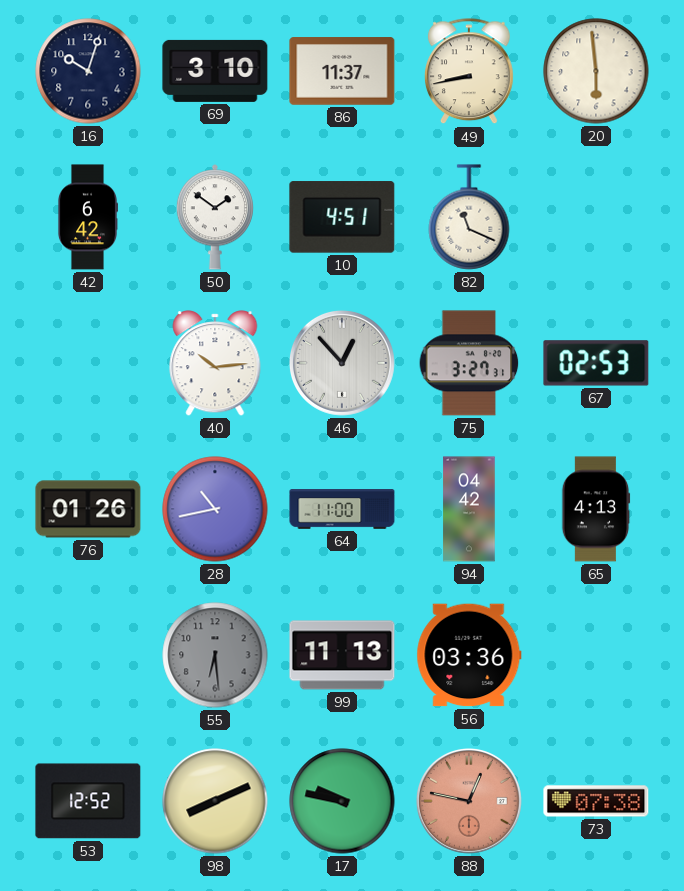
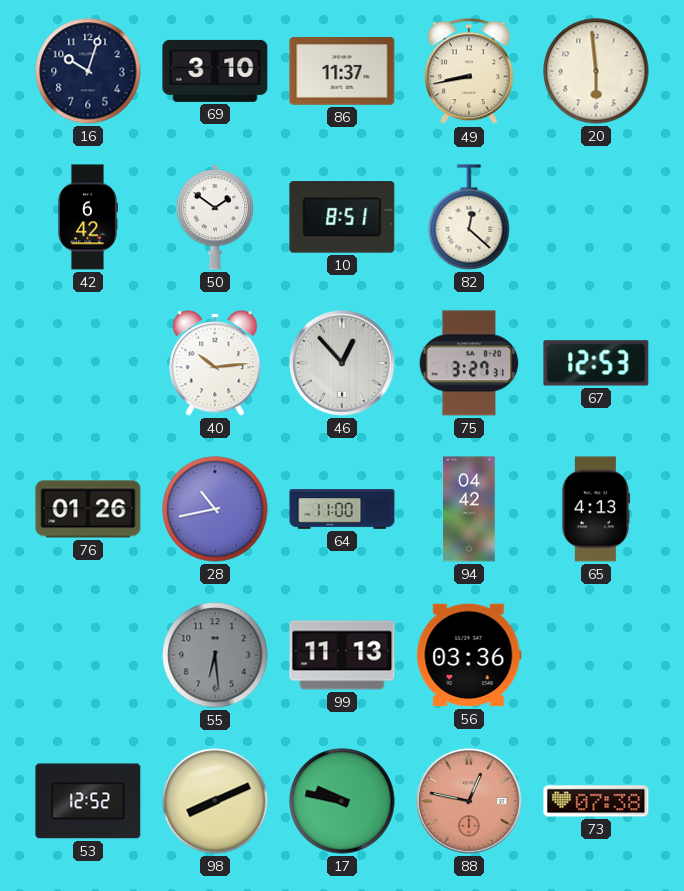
10: 4:51 -> 8:51
82: 11:19 -> 12:22
67: 02:53 -> 12:53
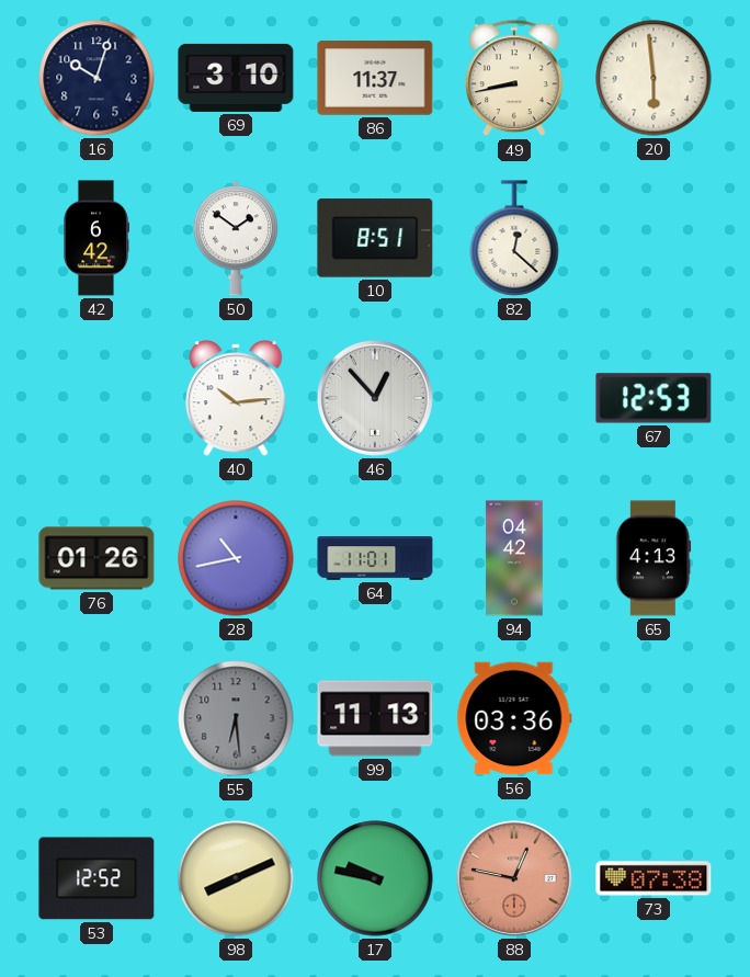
75: 3:27 -> none
64: 11:00 -> 11:01
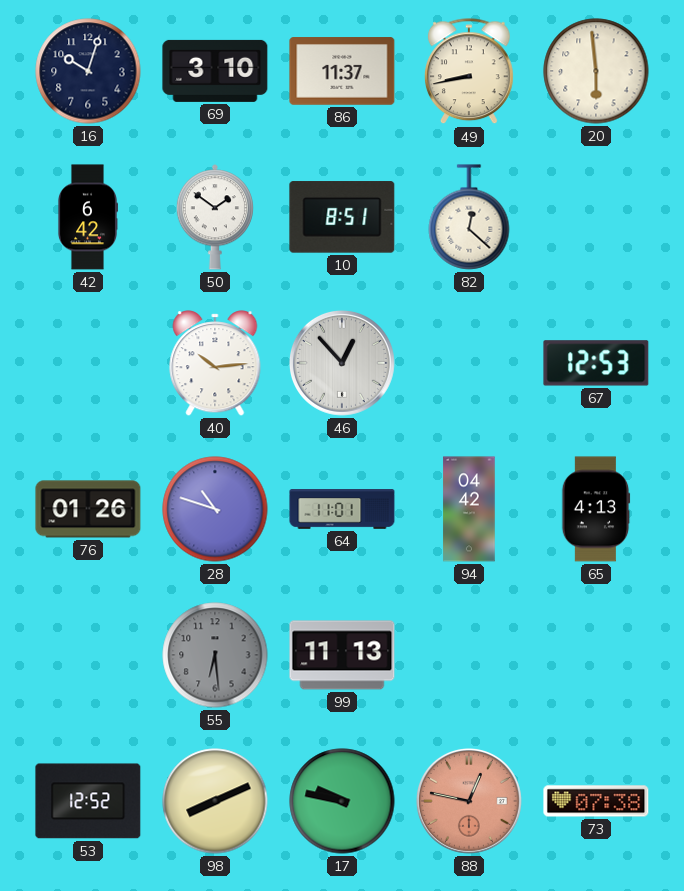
28: 10:43 -> 10:48
56: 03:36 -> none
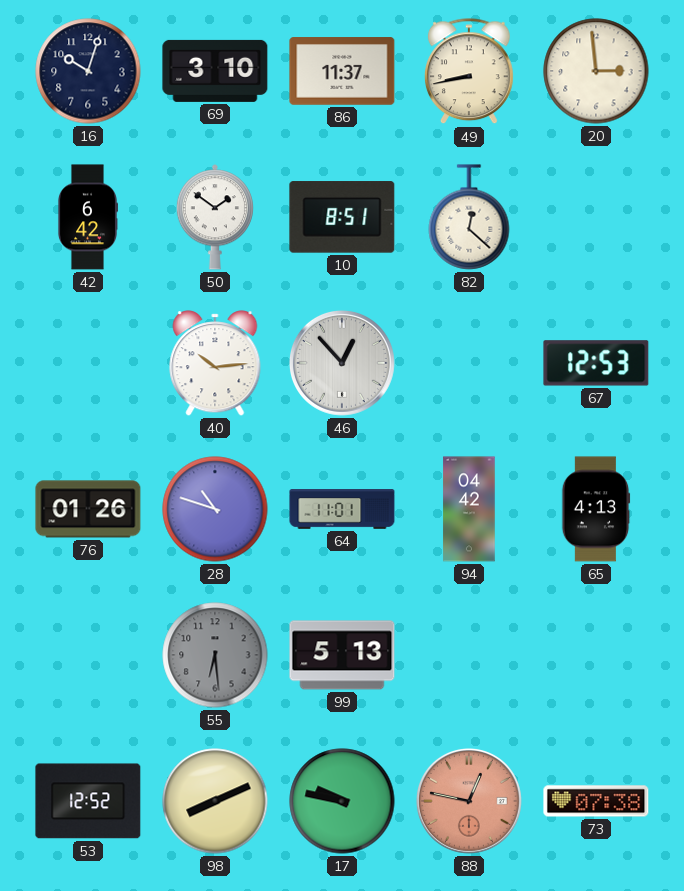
20: 5:59 -> 2:59
99: 11:13 -> 5:13
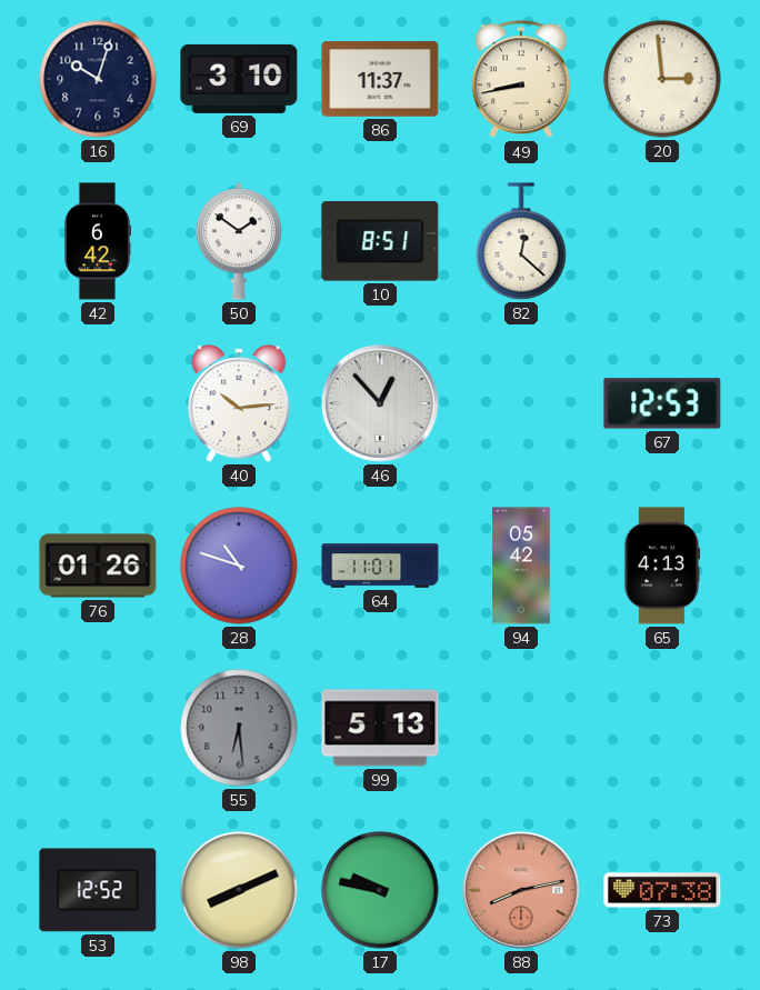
94: 04:42 -> 05:42
88: 12:47 -> 8:13
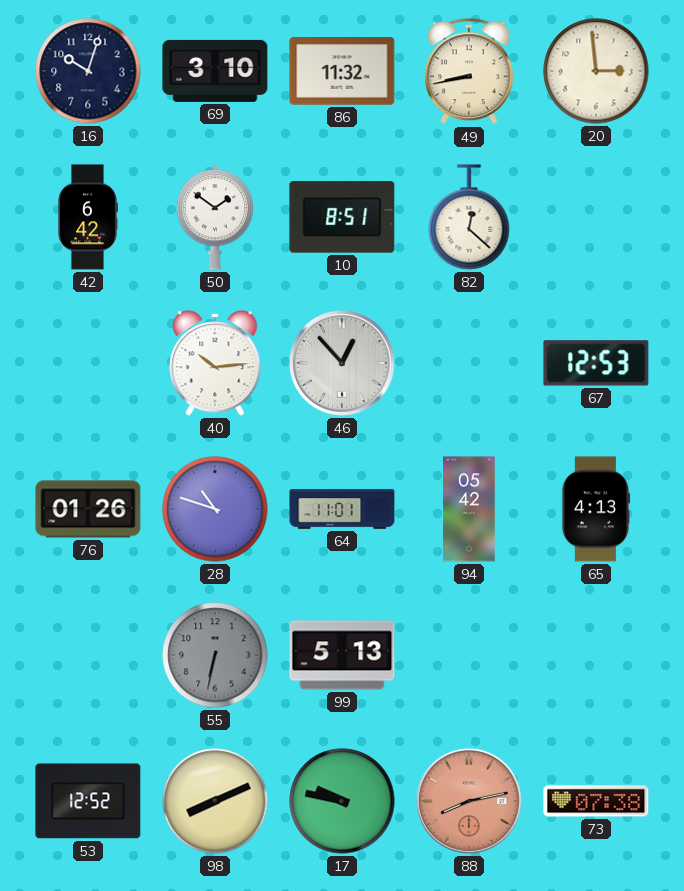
86: 11:37 -> 11:32
55: 6:29 -> 6:32
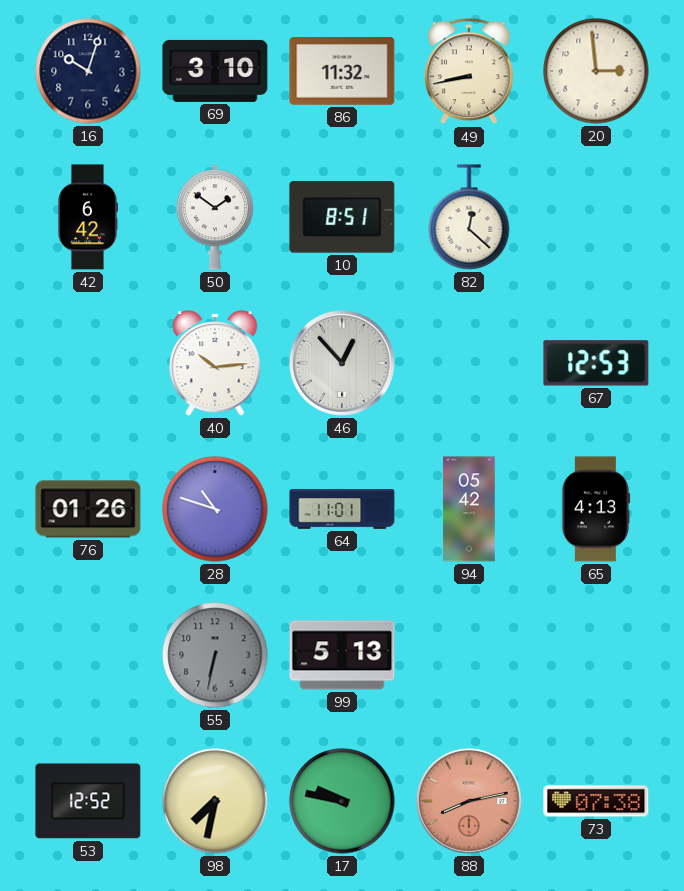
98: 8:11 -> 7:32
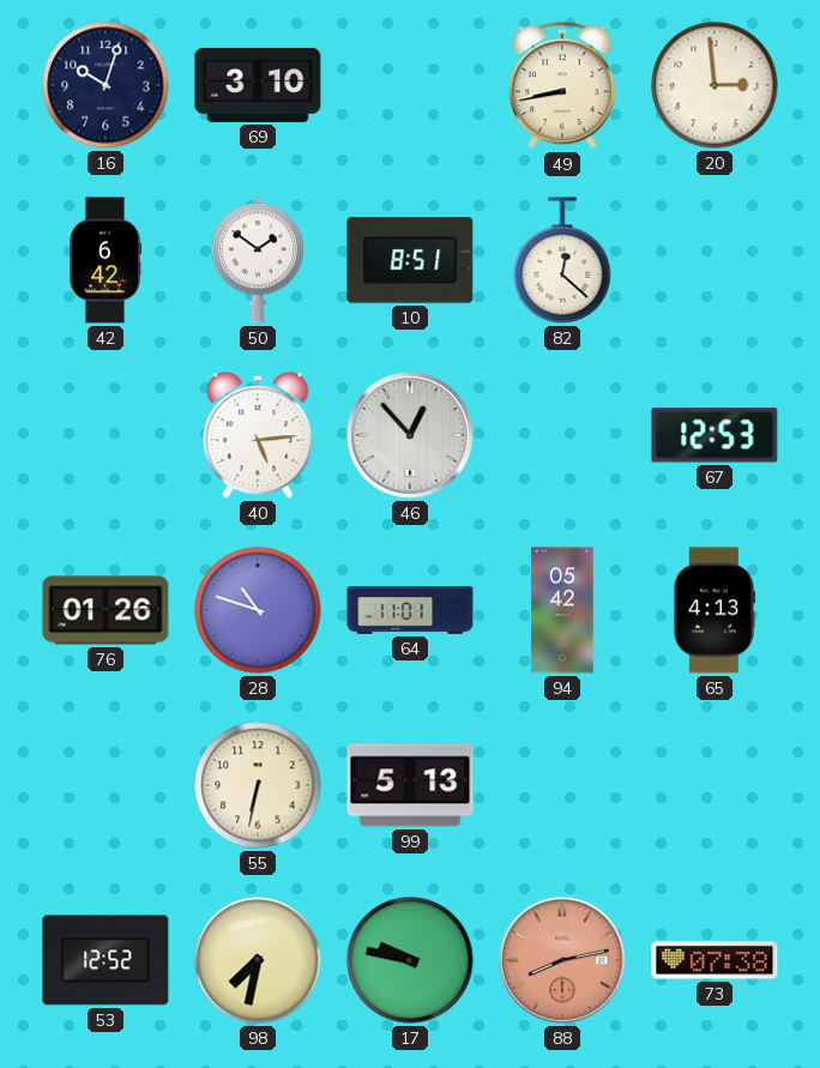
86: 11:32 -> none
40: 10:14 -> 5:14
55 dial: grey -> cream
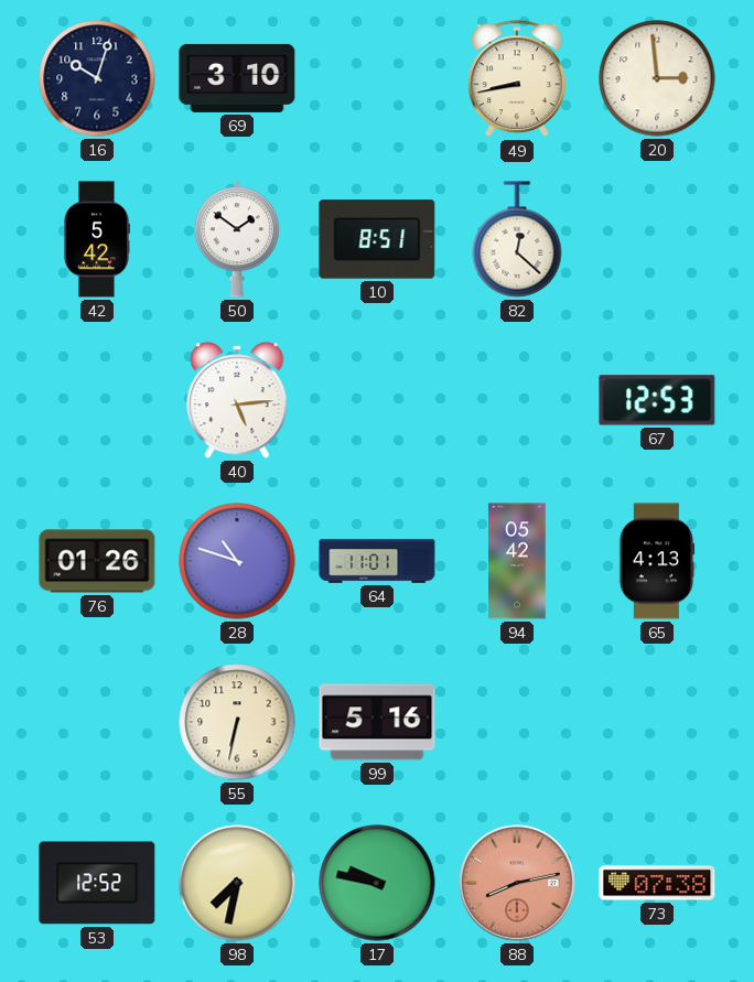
42: 6:42 -> 5:42
46: 12:53 -> none
99: 5:13 -> 5:16
